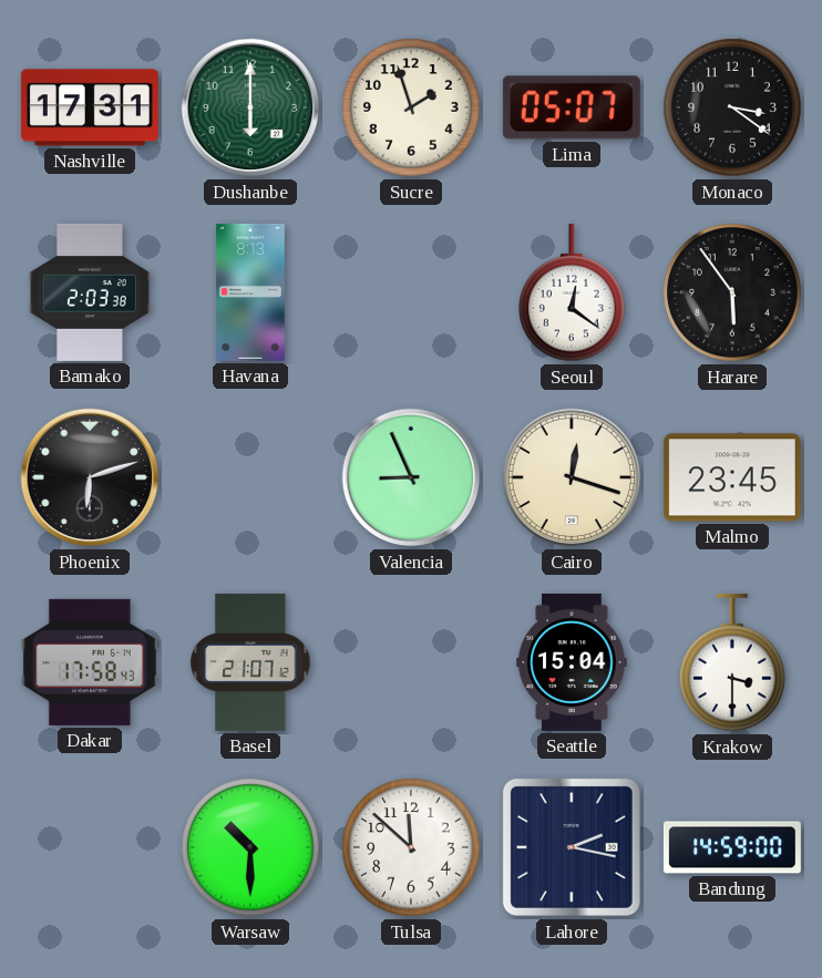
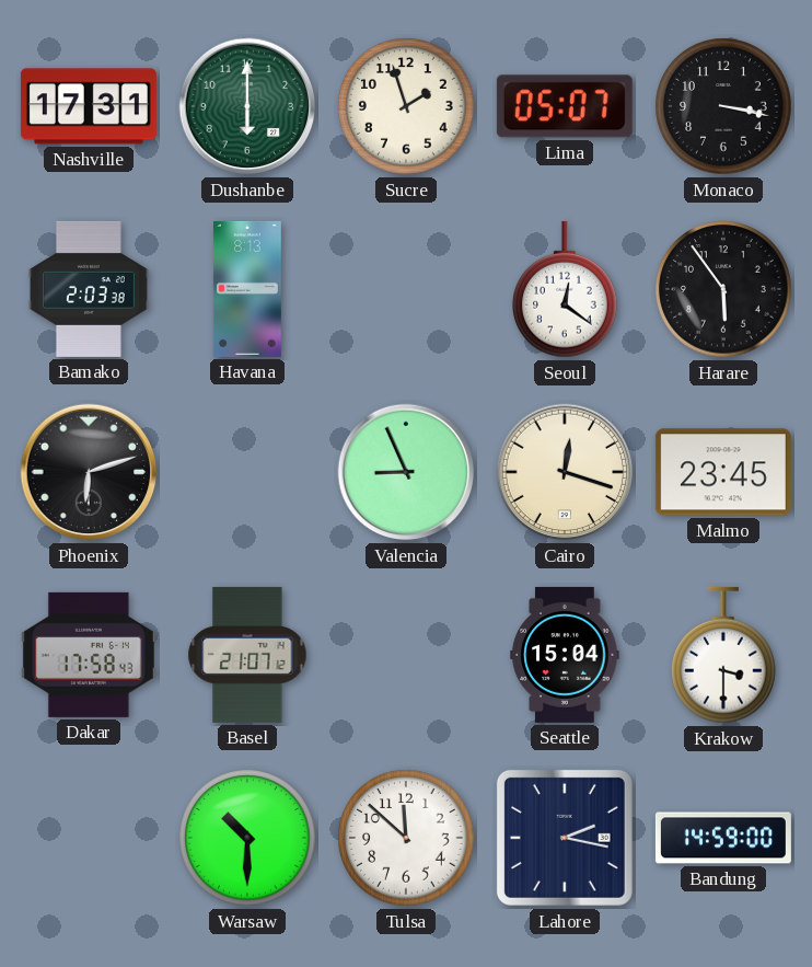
Monaco: 3:21 -> 3:17
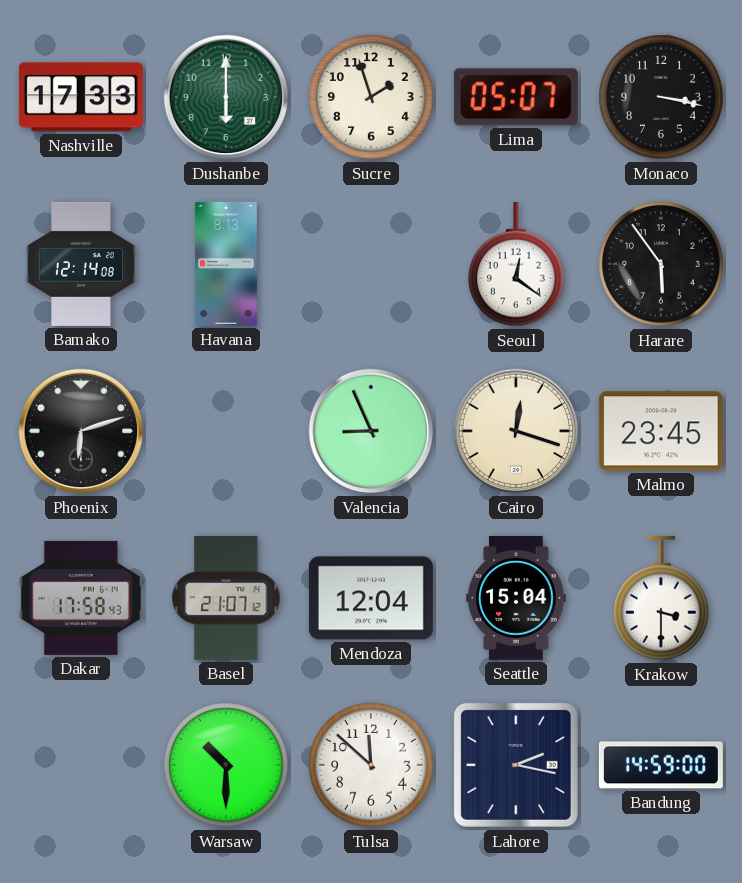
Nashville: 17:31 -> 17:33
Bamako: 2:03 -> 12:14
Mendoza: none -> 12:04
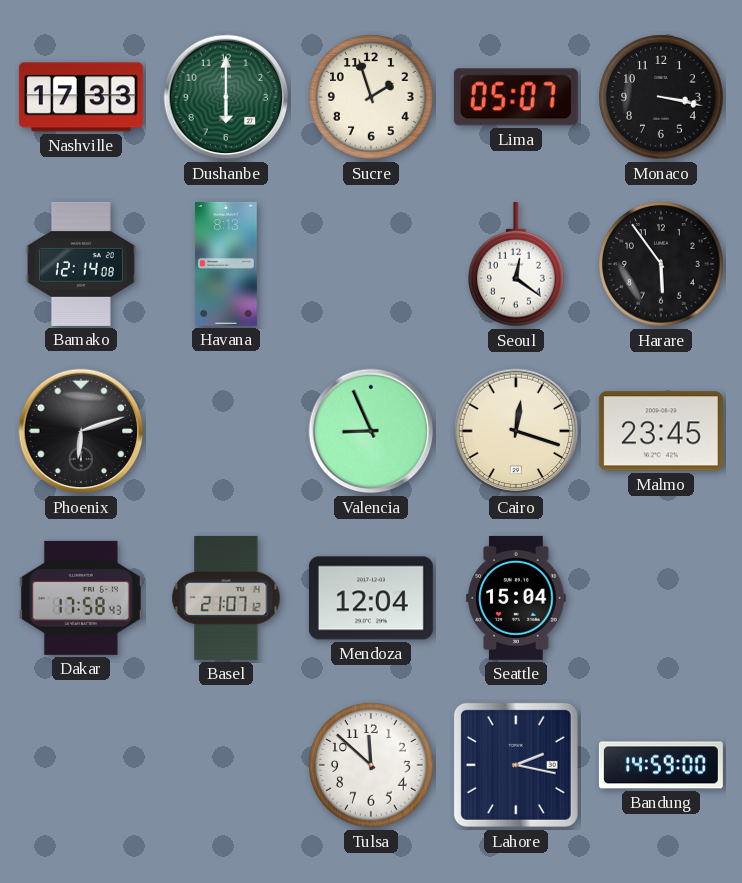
Krakow: 3:30 -> none
Warsaw: 10:30 -> none
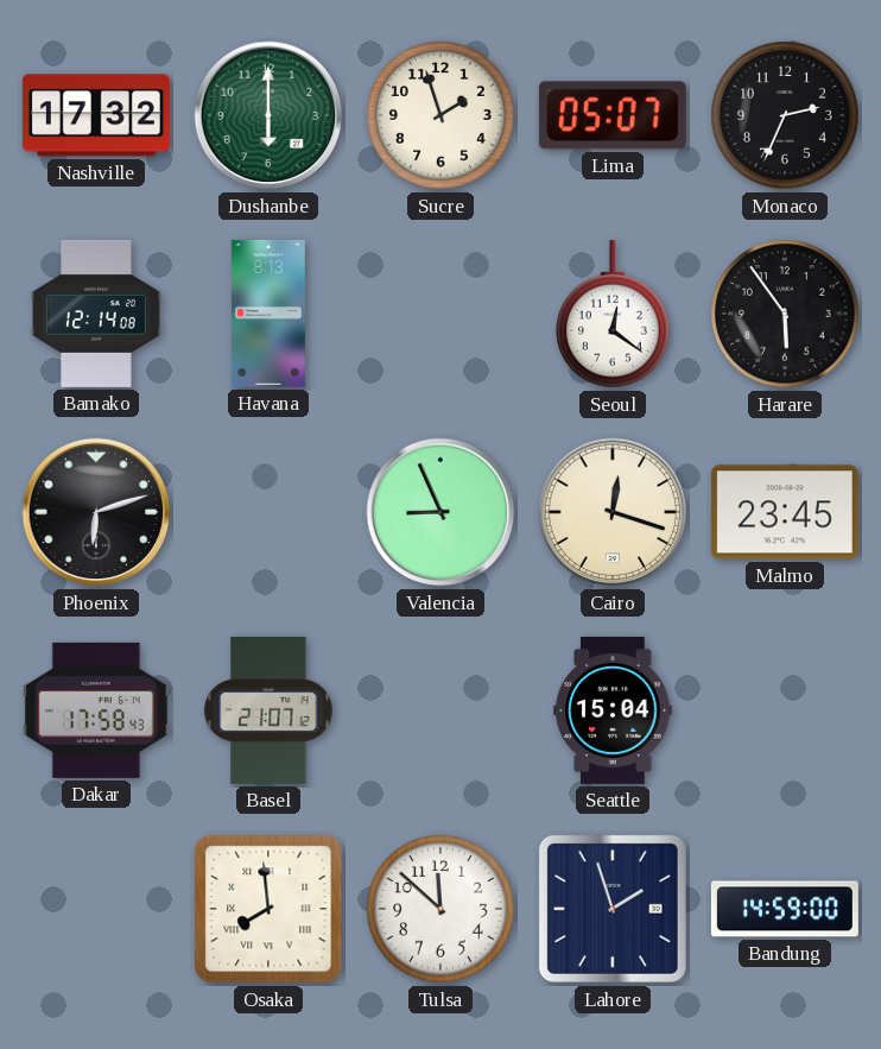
Nashville: 17:33 -> 17:32
Monaco: 3:17 -> 2:34
Mendoza: 12:04 -> none
Osaka: none -> 7:59
Lahore: 2:17 -> 1:57
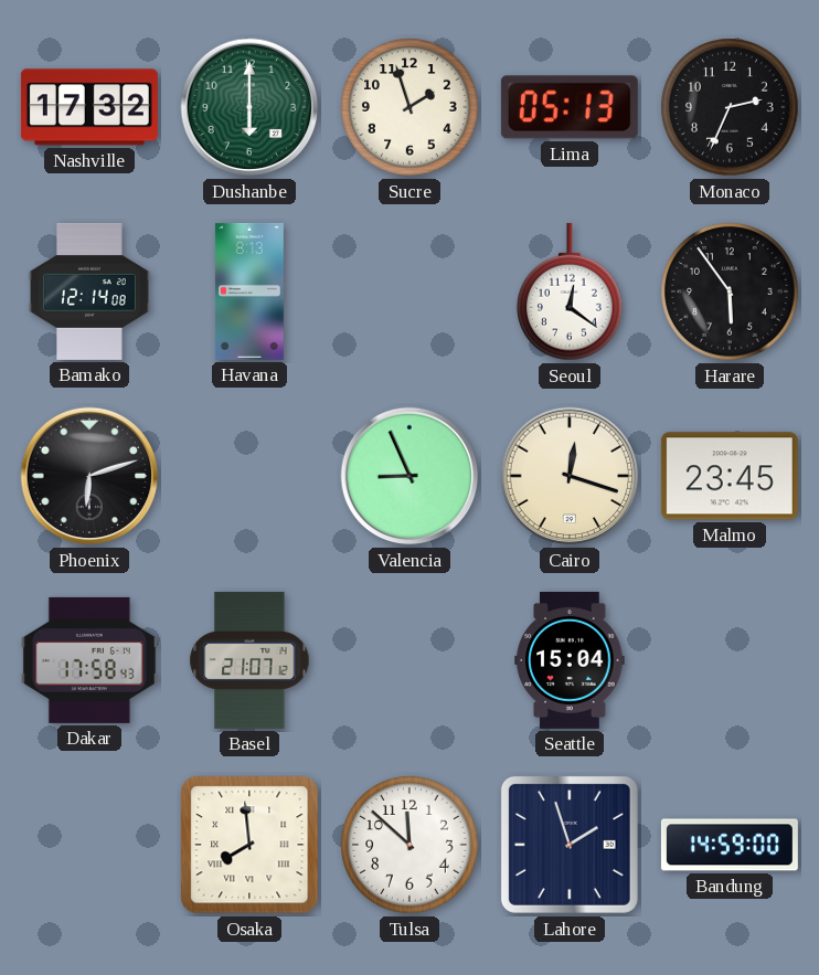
Lima: 05:07 -> 05:13
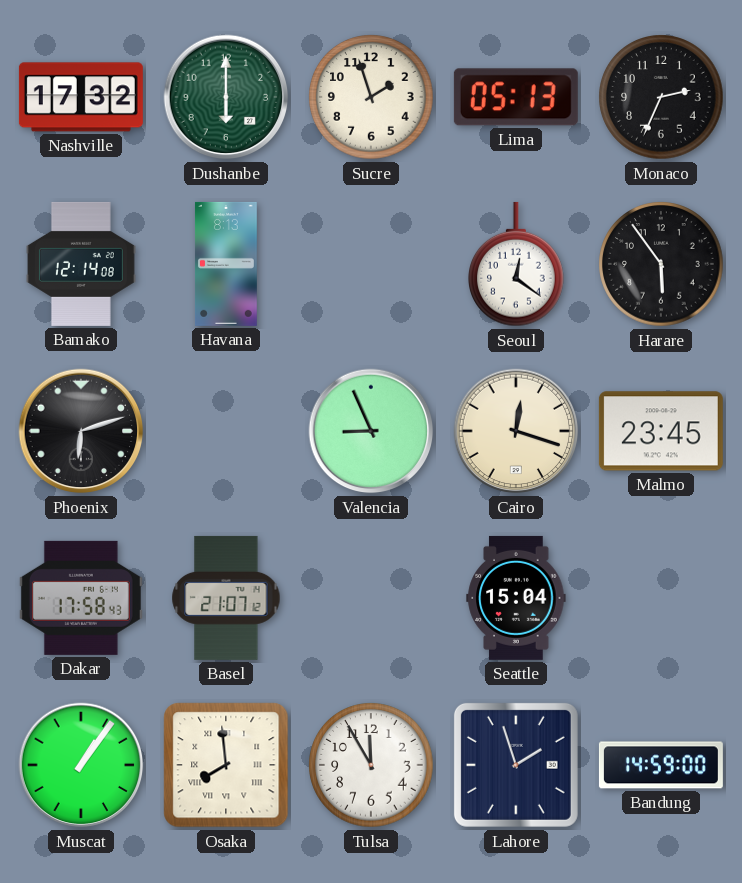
Muscat: none -> 1:06
Tulsa: 11:52 -> 11:55
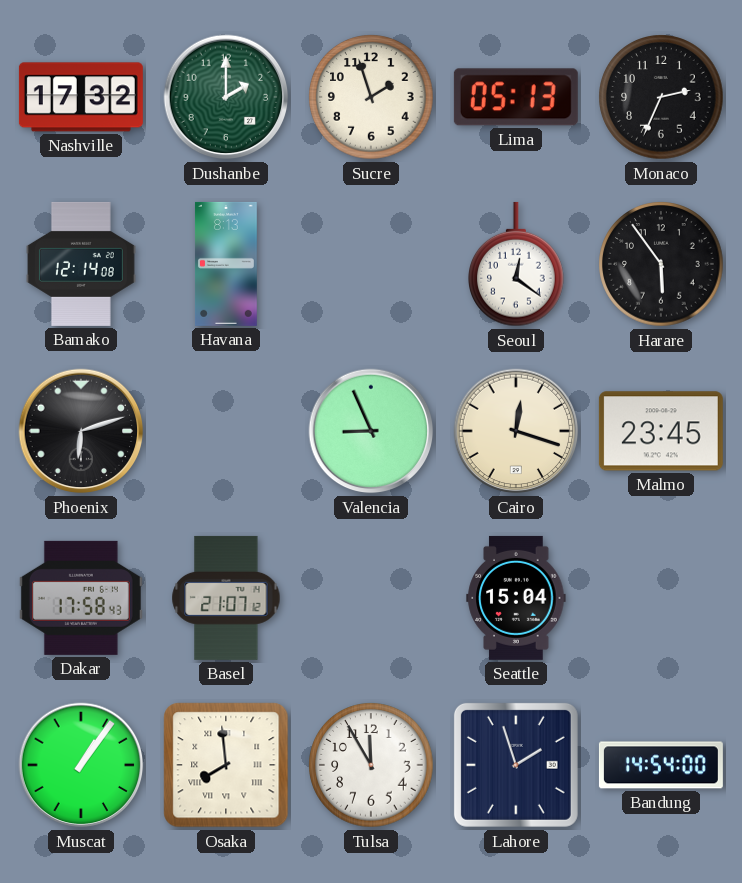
Dushanbe: 6:00 -> 2:00
Bandung: 14:59 -> 14:54
